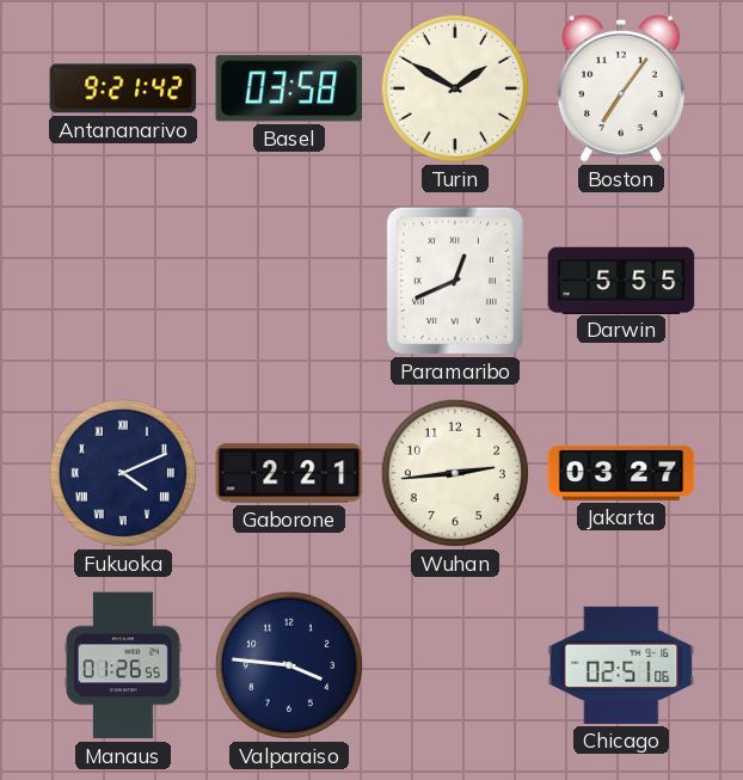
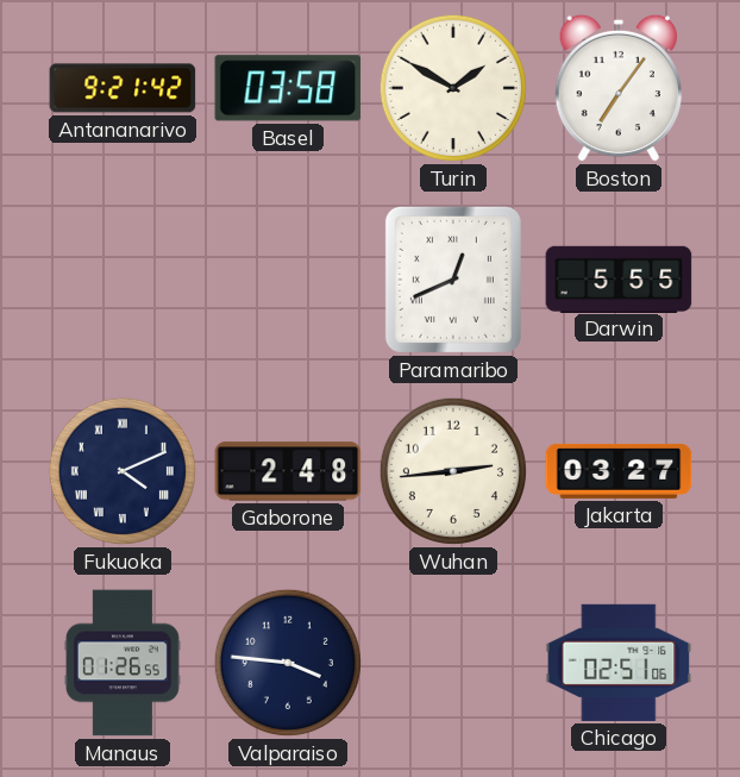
Gaborone: 2:21 -> 2:48
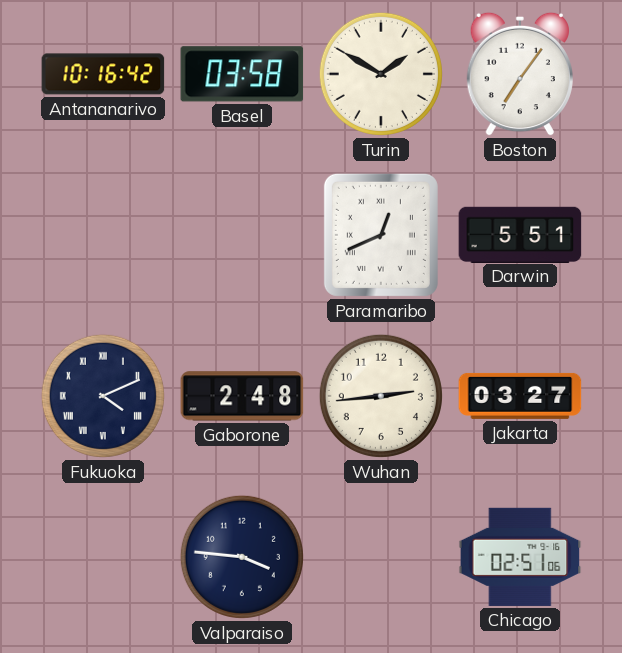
Antananarivo: 9:21 -> 10:16
Darwin: 5:55 -> 5:51
Manaus: 01:26 -> none
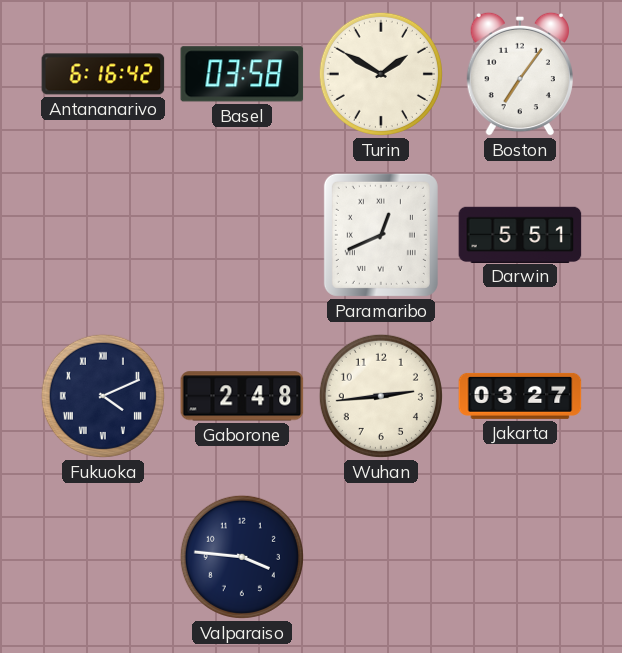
Antananarivo: 10:16 -> 6:16
Chicago: 02:51 -> none
